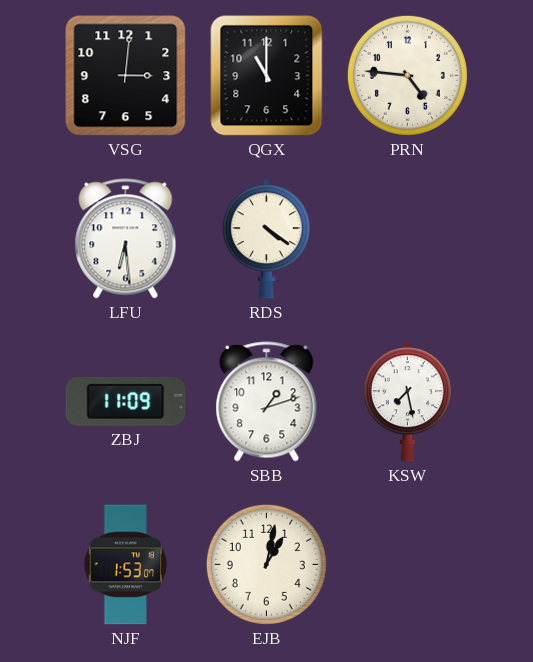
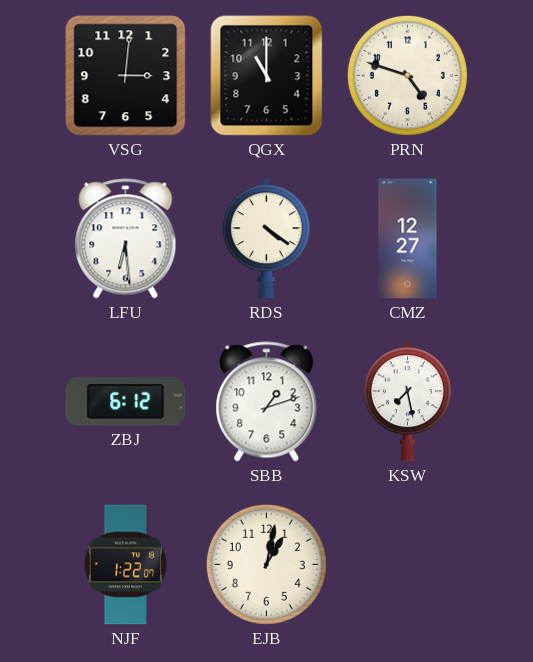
PRN: 4:46 -> 4:48
CMZ: none -> 12:27
ZBJ: 11:09 -> 6:12
NJF: 1:53 -> 1:22
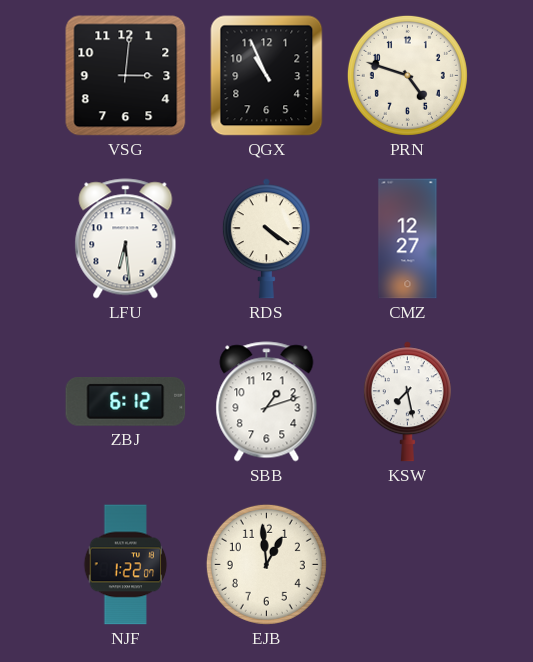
QGX: 11:00 -> 10:56
EJB: 1:02 -> 12:59
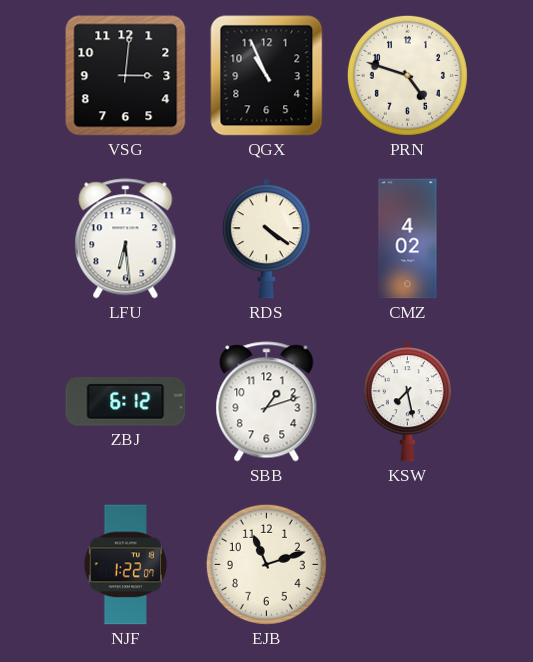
CMZ: 12:27 -> 4:02
EJB: 12:59 -> 11:12
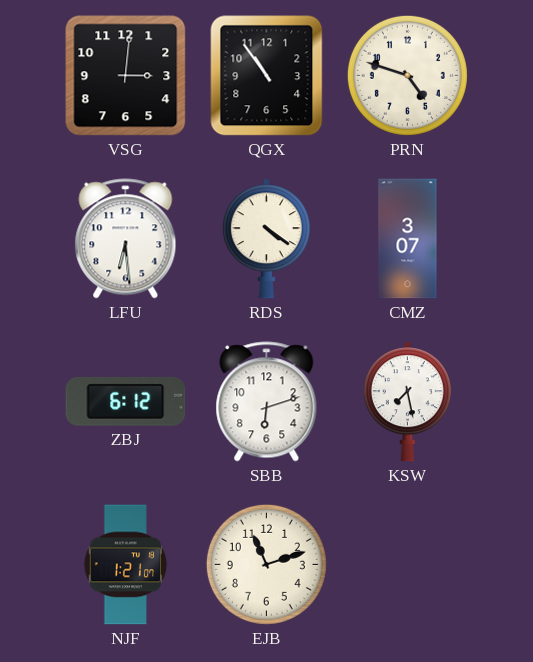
QGX: 10:56 -> 10:54
CMZ: 4:02 -> 3:07
SBB: 1:12 -> 6:12
NJF: 1:22 -> 1:21
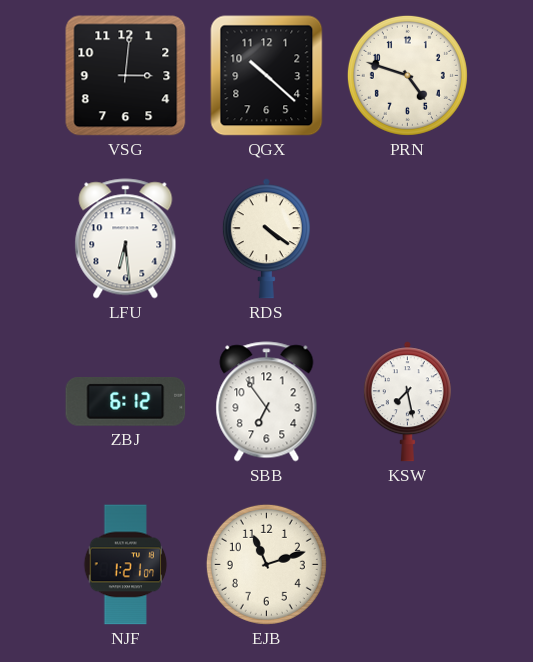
QGX: 10:54 -> 10:22
CMZ: 3:07 -> none
SBB: 6:12 -> 6:54
